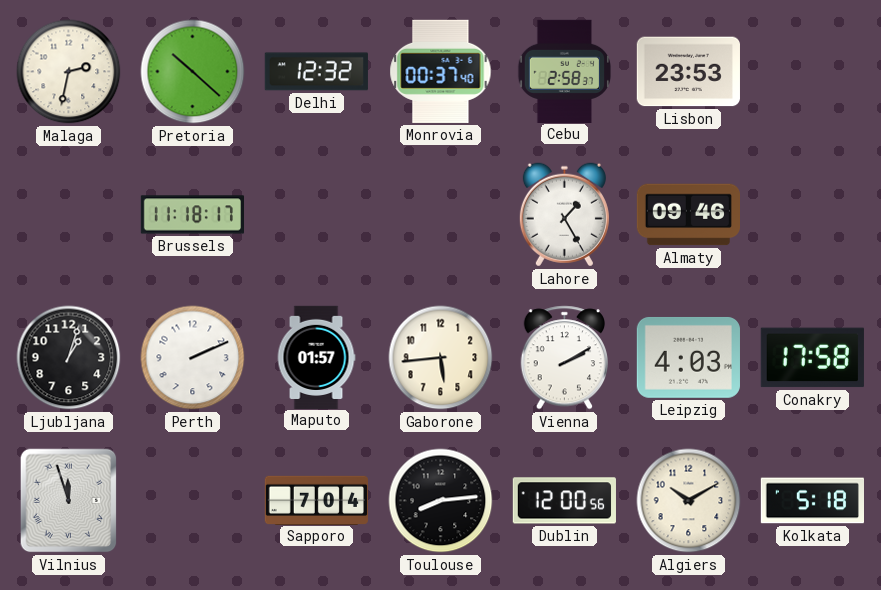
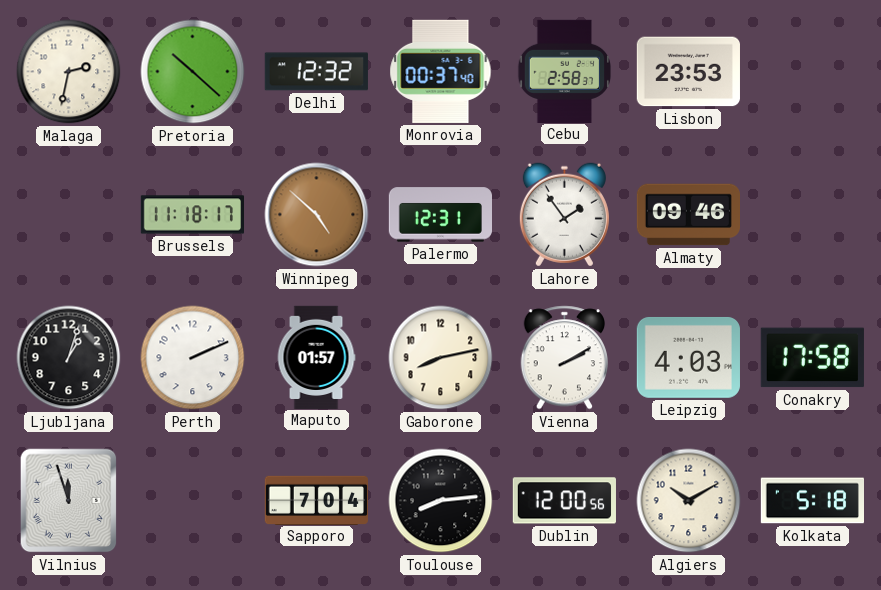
Winnipeg: none -> 4:52
Palermo: none -> 12:31
Lahore: 1:25 -> 1:54
Gaborone: 5:44 -> 8:13
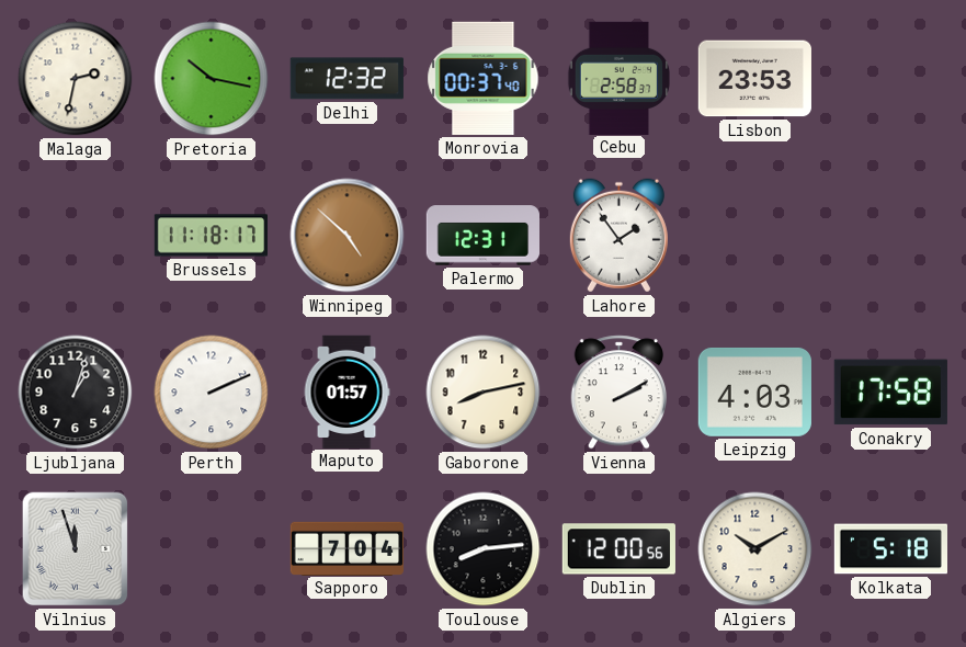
Pretoria: 10:22 -> 10:17
Almaty: 09:46 -> none
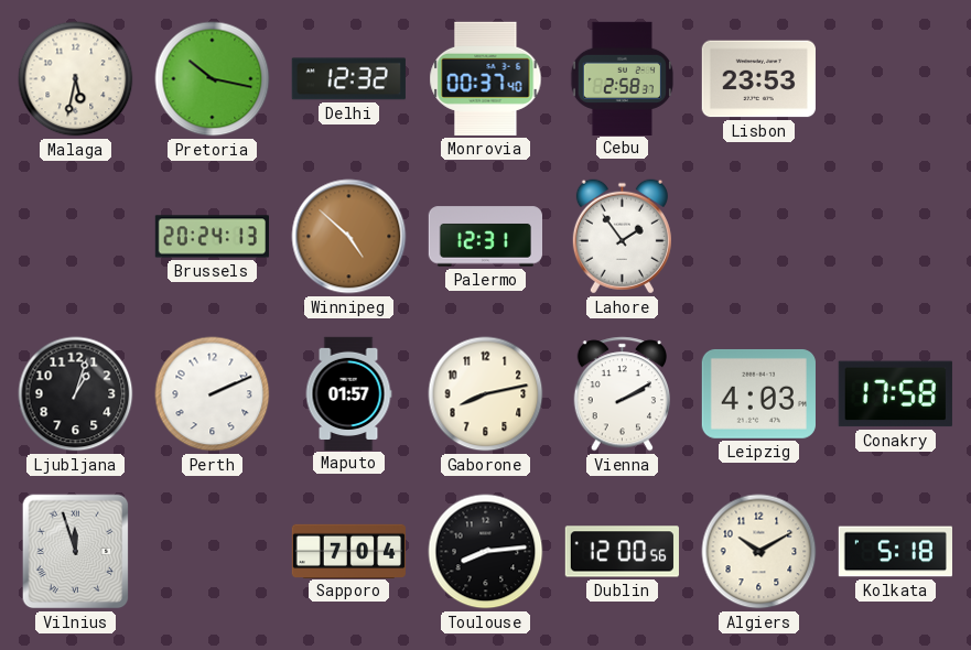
Malaga: 2:32 -> 5:32
Brussels: 11:18 -> 20:24
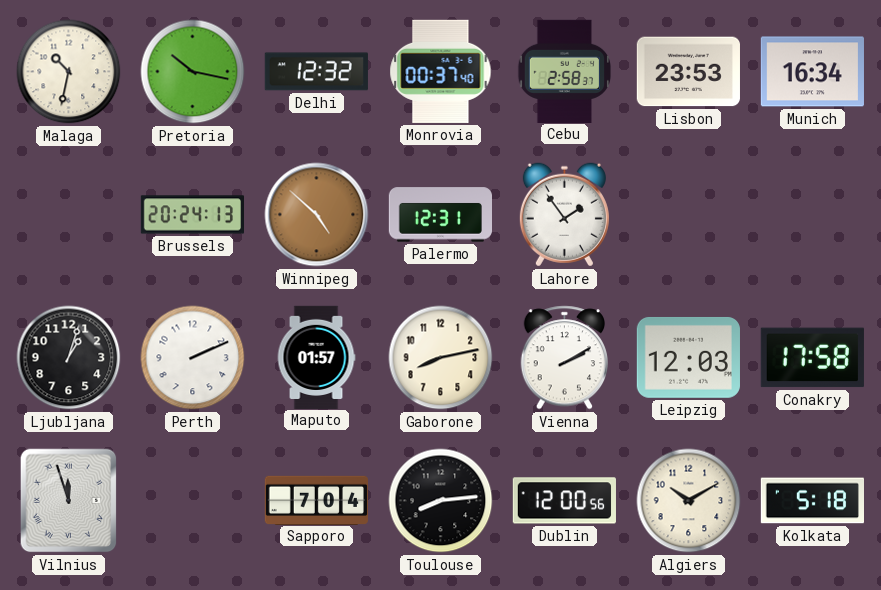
Malaga: 5:32 -> 10:32
Munich: none -> 16:34
Leipzig: 4:03 -> 12:03
